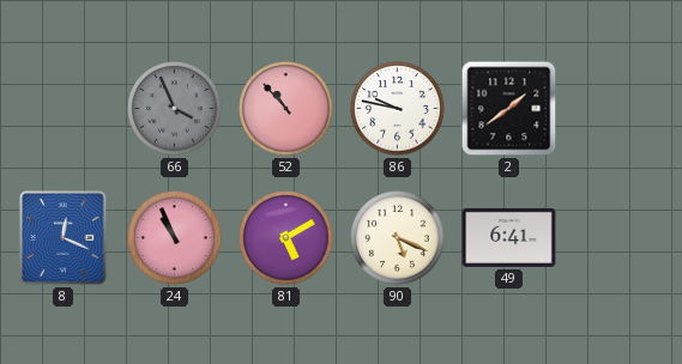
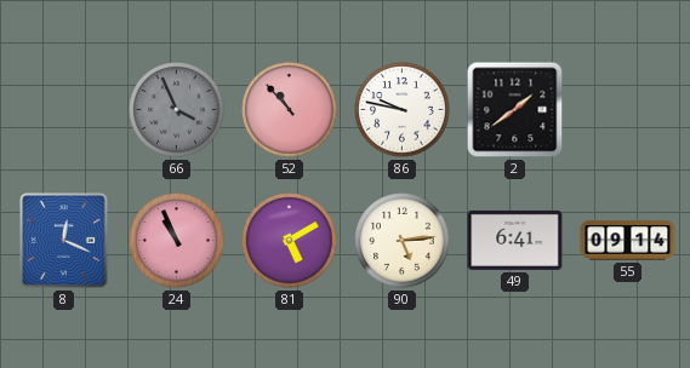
90: 5:19 -> 5:14
55: none -> 09:14
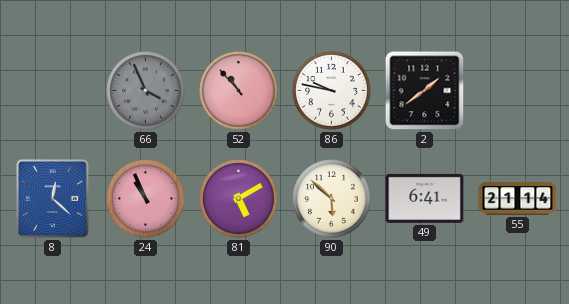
8: 12:19 -> 12:22
90: 5:14 -> 5:52
55: 09:14 -> 21:14
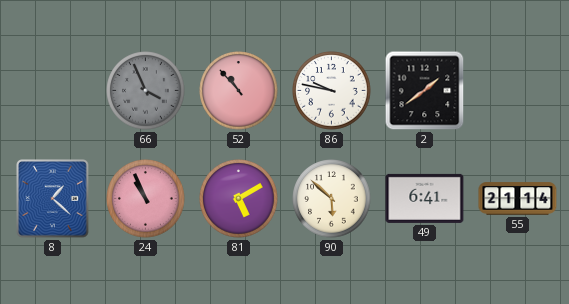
8: 12:22 -> 1:22
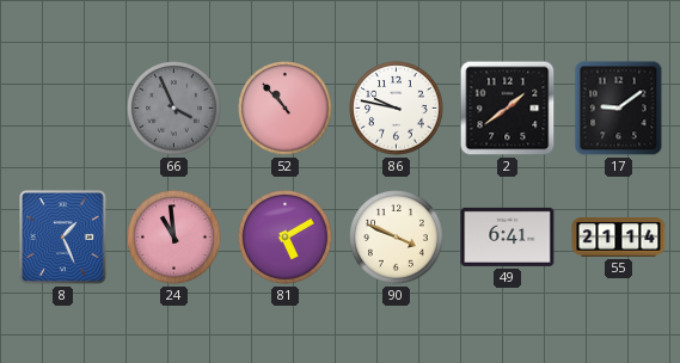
17: none -> 9:09
8: 1:22 -> 1:26
24: 10:56 -> 10:59
90: 5:52 -> 3:49
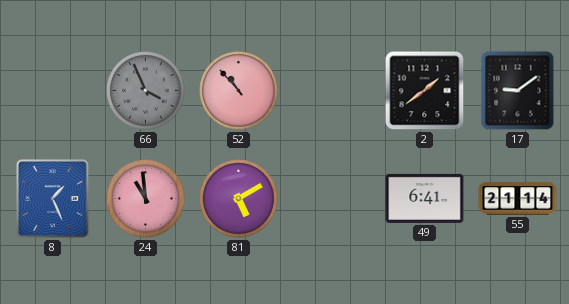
86: 9:47 -> none
90: 3:49 -> none
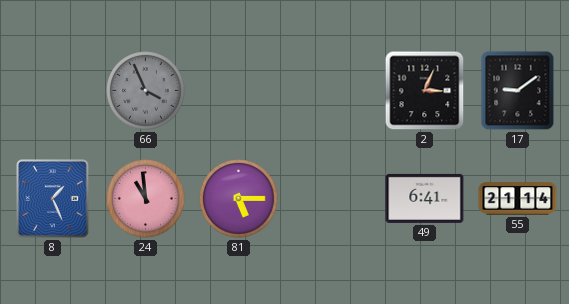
52: 10:53 -> none
2: 1:39 -> 3:04
81: 5:10 -> 5:15
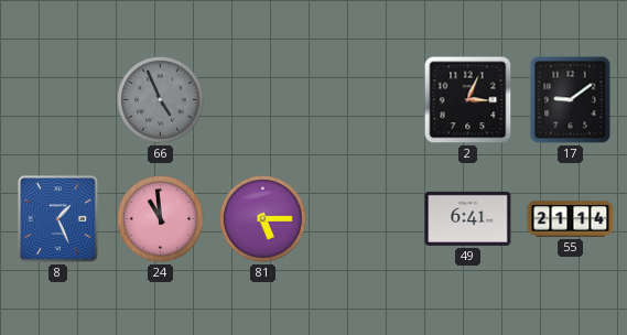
66: 3:56 -> 4:56
